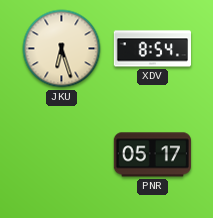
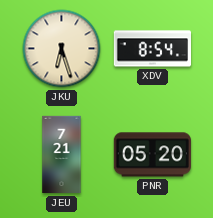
JEU: none -> 7:21
PNR: 05:17 -> 05:20
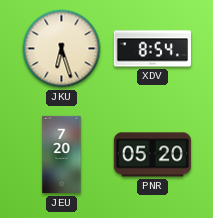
JEU: 7:21 -> 7:20
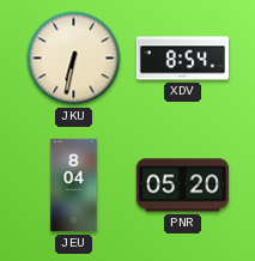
JKU: 6:27 -> 6:32
JEU: 7:20 -> 8:04
